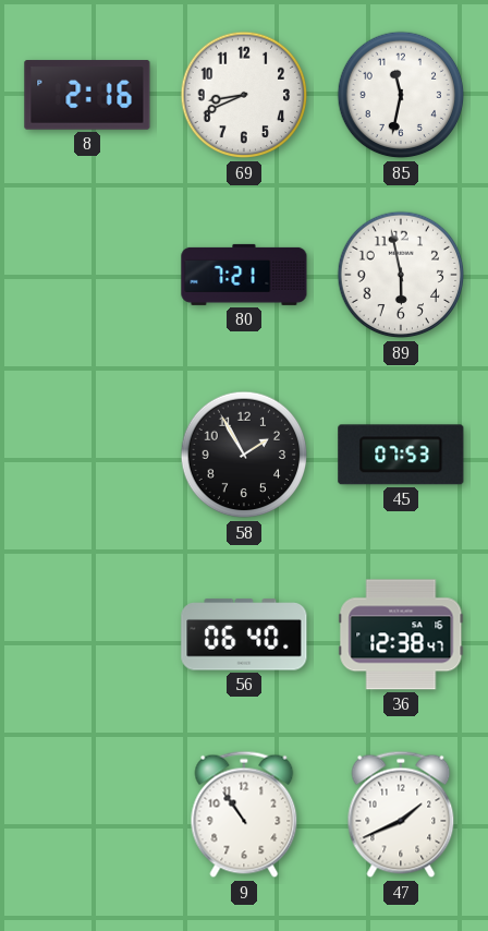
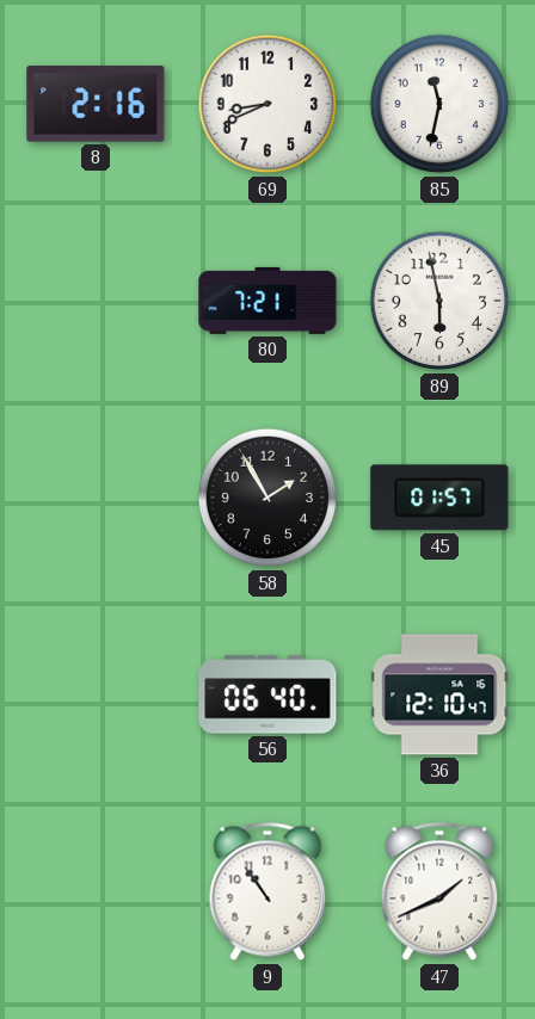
45: 07:53 -> 01:57
36: 12:38 -> 12:10
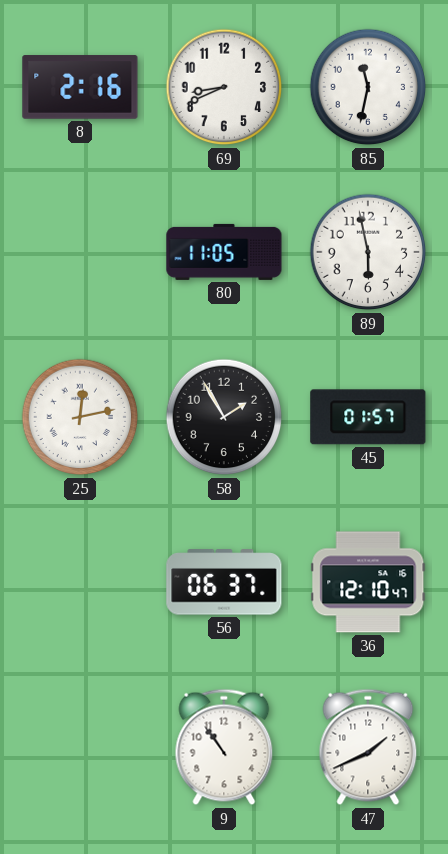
80: 7:21 -> 11:05
25: none -> 12:13
56: 06:40 -> 06:37
